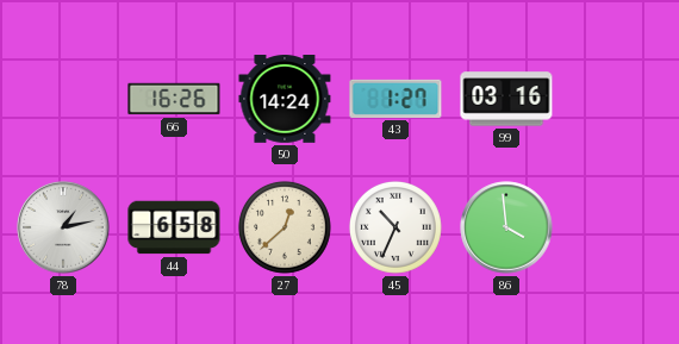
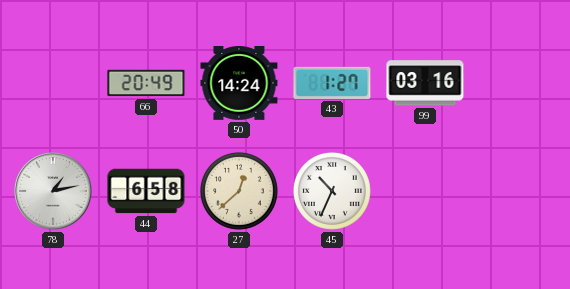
66: 16:26 -> 20:49
86: 3:59 -> none
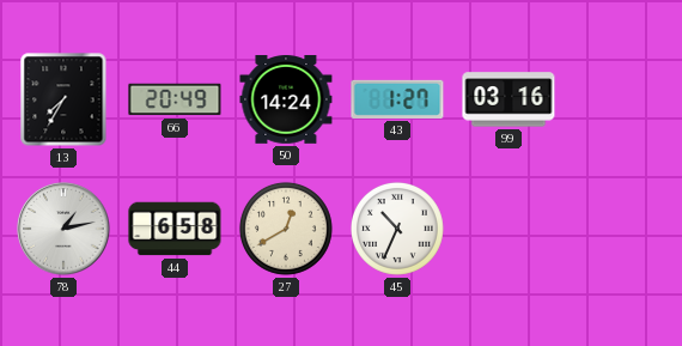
13: none -> 7:35
27: 12:38 -> 12:40
